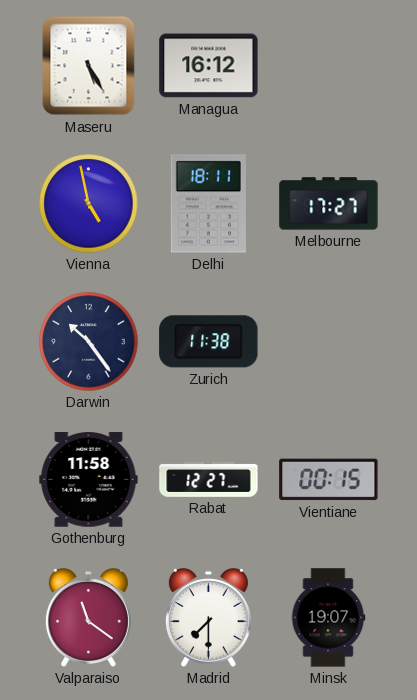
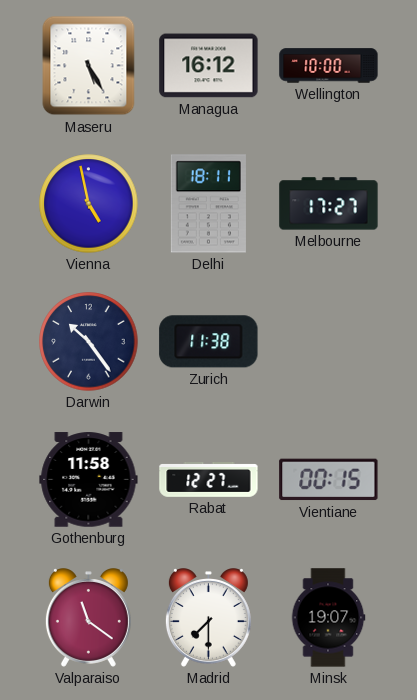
Wellington: none -> 10:00
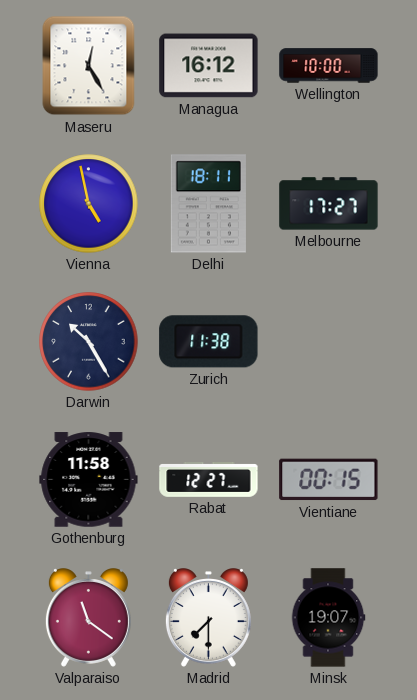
Maseru: 5:25 -> 12:25
Darwin: 10:24 -> 10:25
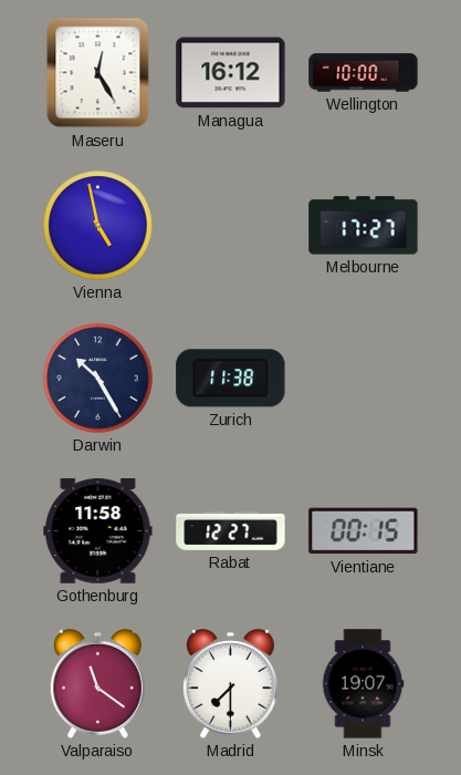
Delhi: 18:11 -> none
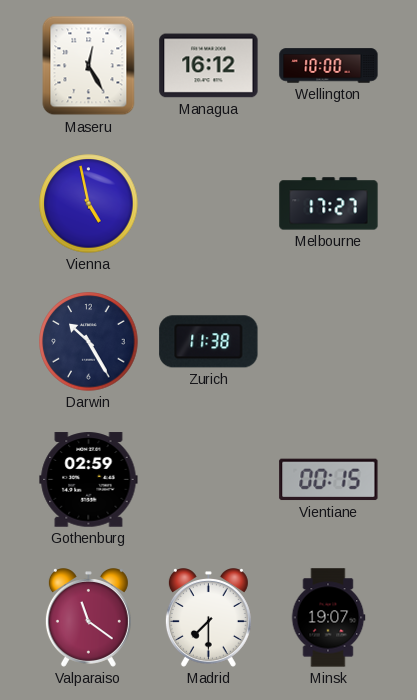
Gothenburg: 11:58 -> 02:59
Rabat: 12:27 -> none
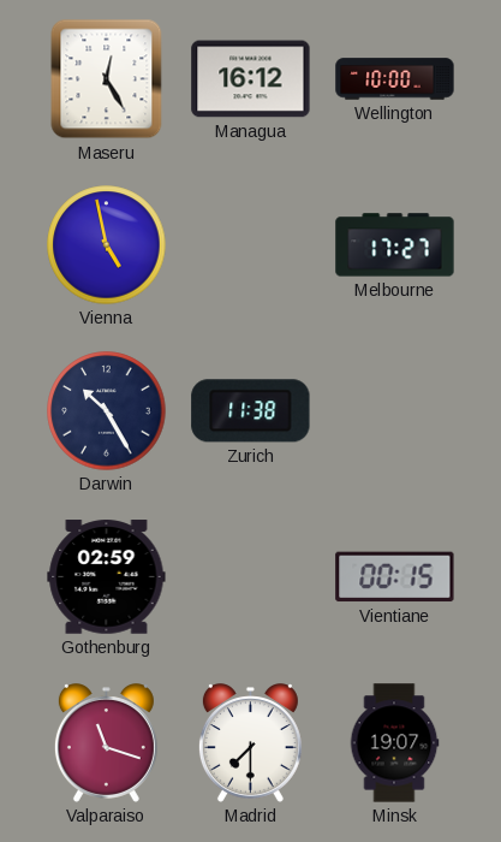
Valparaiso: 11:21 -> 11:18
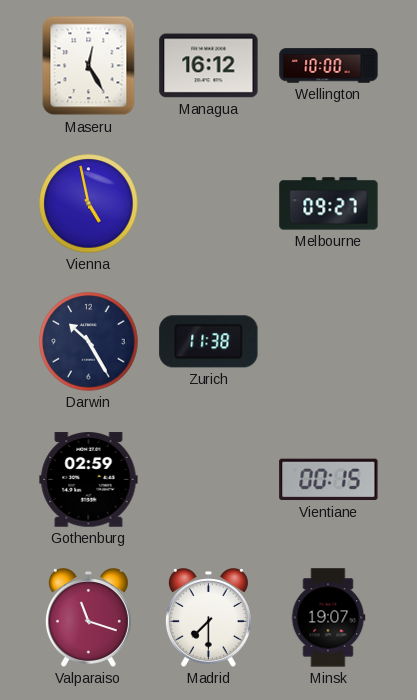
Melbourne: 17:27 -> 09:27
